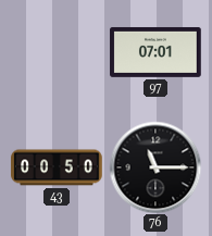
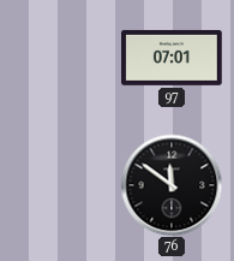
43: 00:50 -> none
76: 11:15 -> 11:51
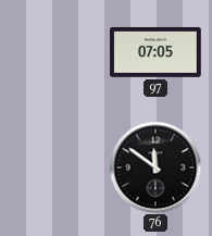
97: 07:01 -> 07:05
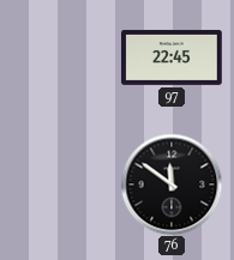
97: 07:05 -> 22:45
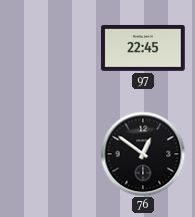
76: 11:51 -> 12:51
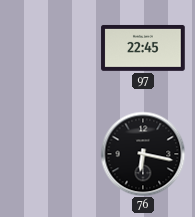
76: 12:51 -> 6:17
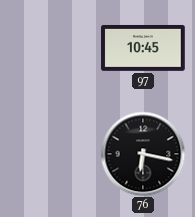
97: 22:45 -> 10:45
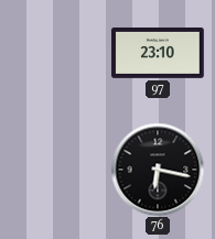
97: 10:45 -> 23:10
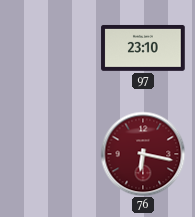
76 dial: black -> burgundy
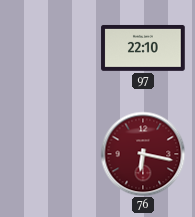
97: 23:10 -> 22:10
